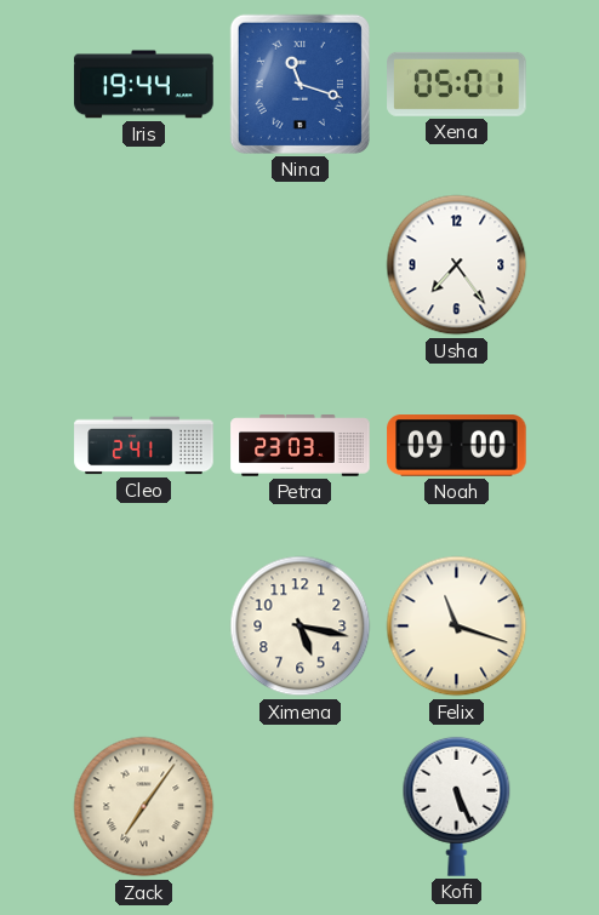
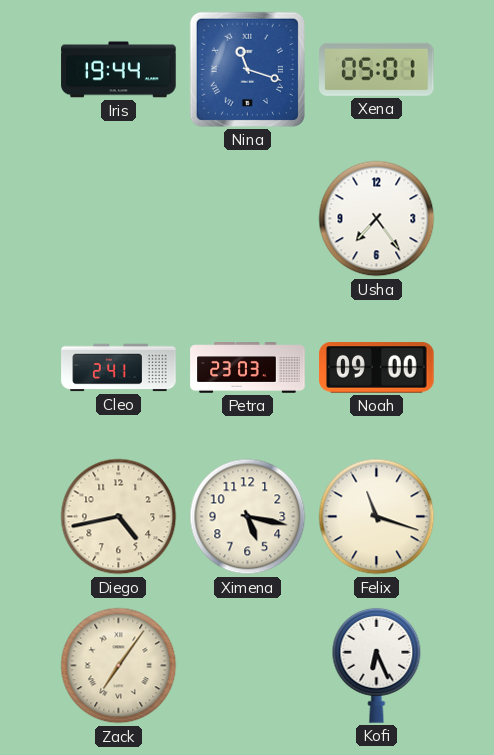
Diego: none -> 4:43
Kofi: 5:26 -> 6:26
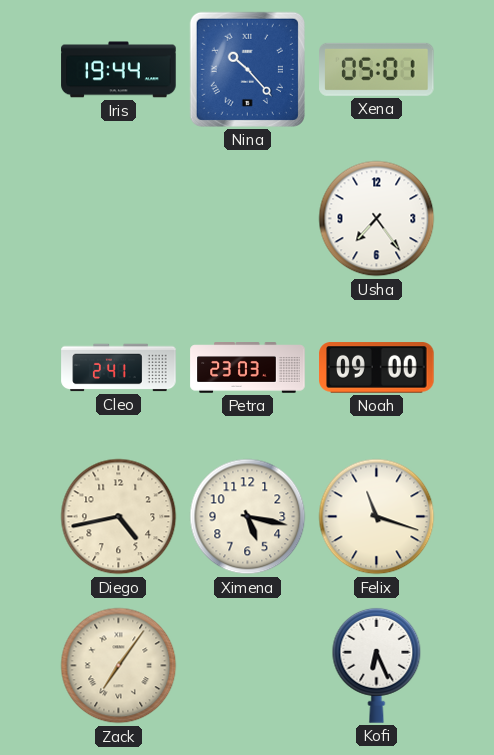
Nina: 11:18 -> 10:23
